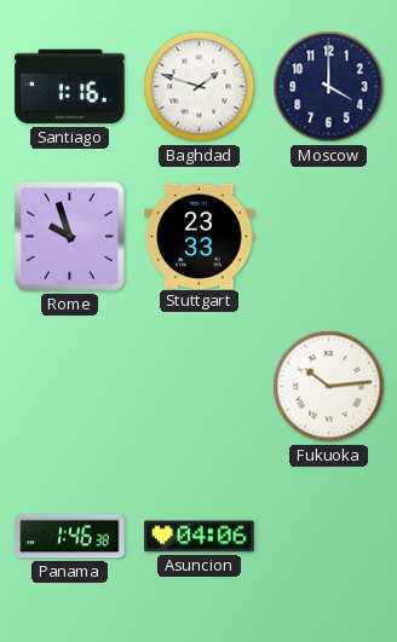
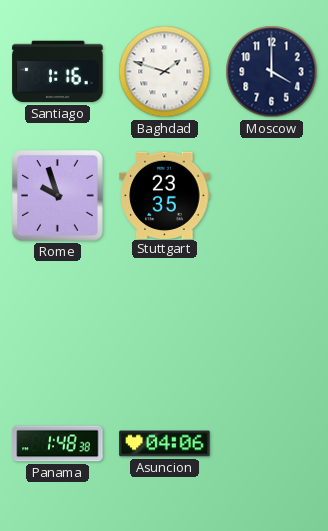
Stuttgart: 23:33 -> 23:35
Fukuoka: 10:14 -> none
Panama: 1:46 -> 1:48
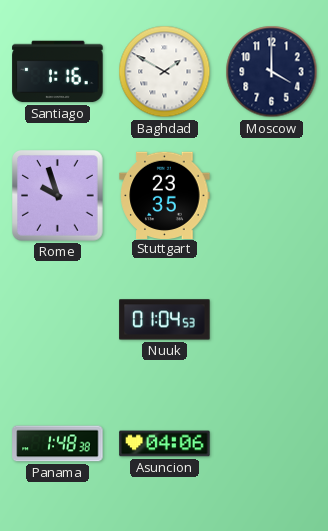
Baghdad: 1:48 -> 1:50
Nuuk: none -> 01:04
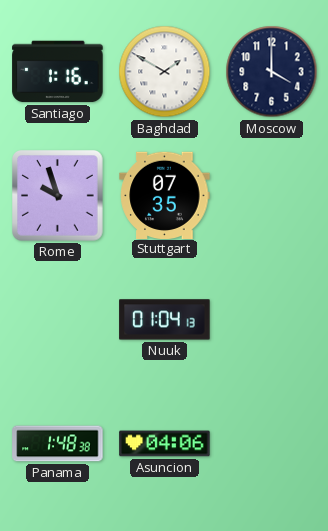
Stuttgart: 23:35 -> 07:35
Nuuk: 01:04:53 -> 01:04:13
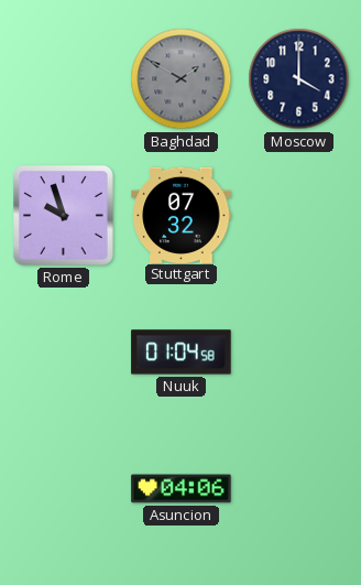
Santiago: 1:16 -> none
Baghdad dial: white -> grey
Stuttgart: 07:35 -> 07:32
Nuuk: 01:04:13 -> 01:04:58
Panama: 1:48 -> none
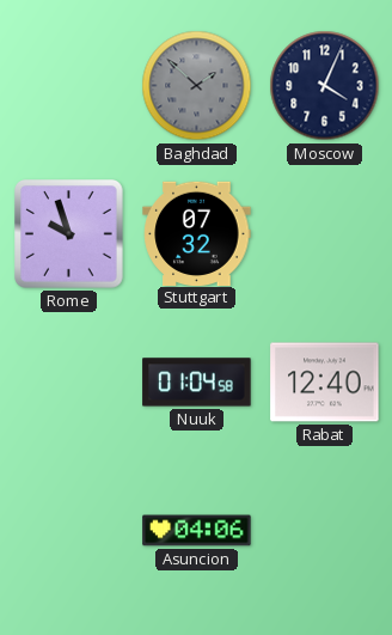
Baghdad: 1:50 -> 1:52
Moscow: 4:00 -> 4:04
Rabat: none -> 12:40
